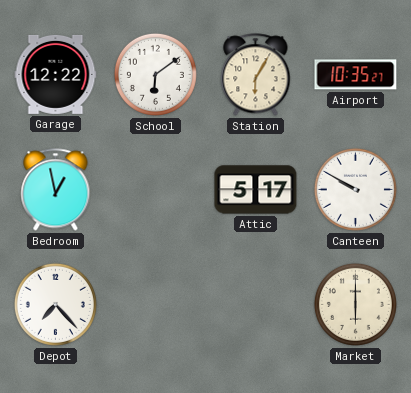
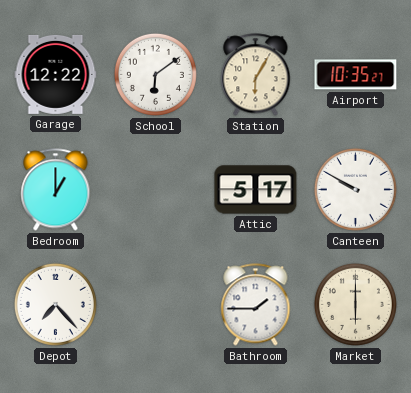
Bedroom: 12:58 -> 1:00
Bathroom: none -> 1:45
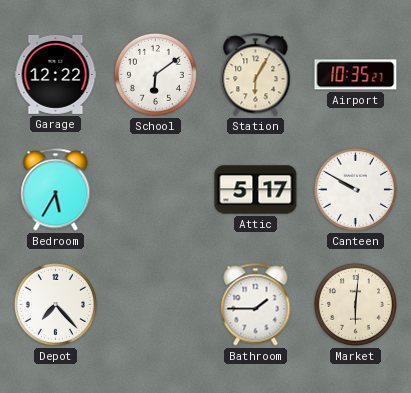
Bedroom: 1:00 -> 5:35
Market: 6:00 -> 6:01
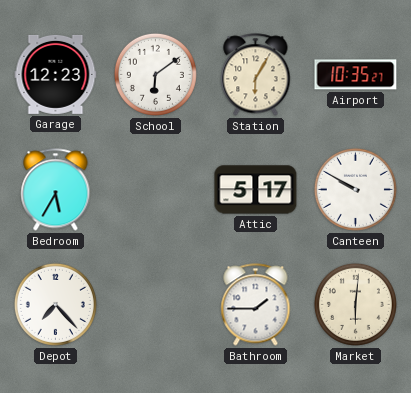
Garage: 12:22 -> 12:23
